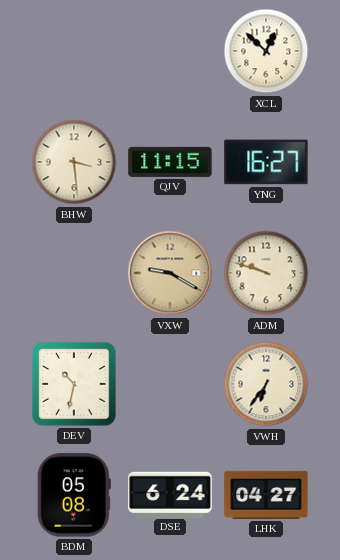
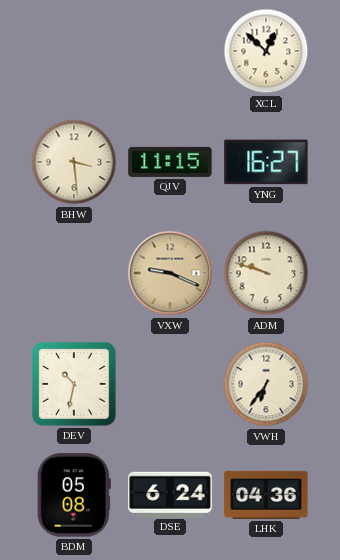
VXW: 9:20 -> 9:19
LHK: 04:27 -> 04:36
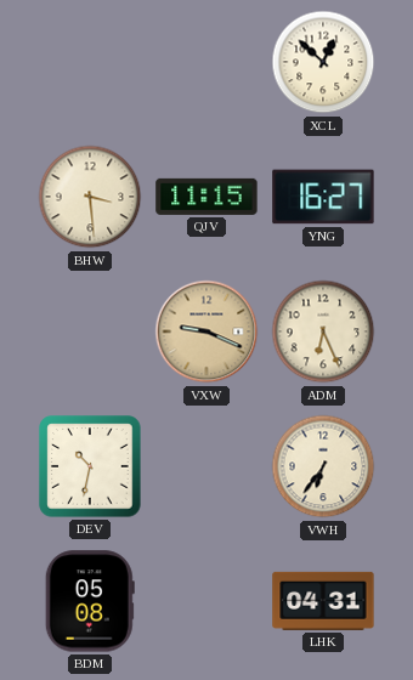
ADM: 9:48 -> 6:26
DSE: 6:24 -> none
LHK: 04:36 -> 04:31
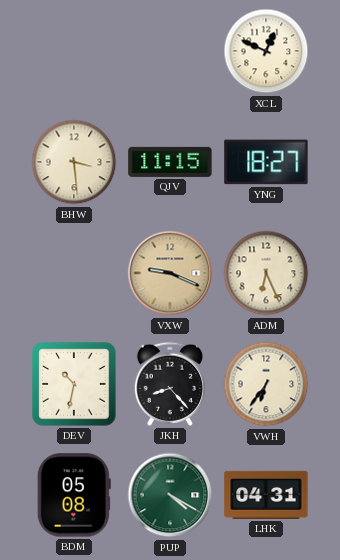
XCL: 12:52 -> 12:49
YNG: 16:27 -> 18:27
JKH: none -> 8:23
PUP: none -> 4:20
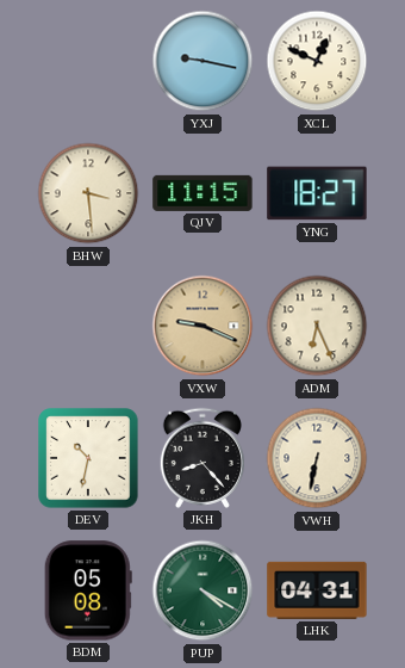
YXJ: none -> 9:17
VWH: 6:36 -> 6:32
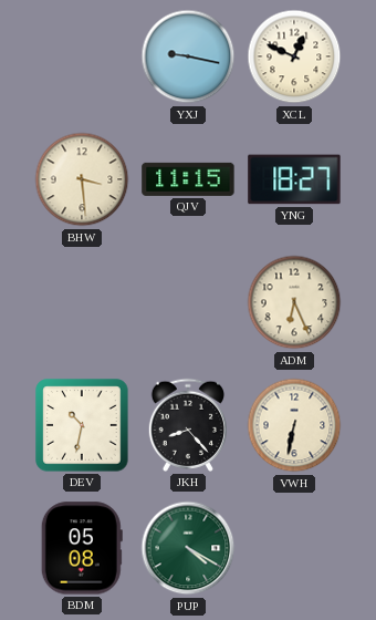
VXW: 9:19 -> none
LHK: 04:31 -> none
